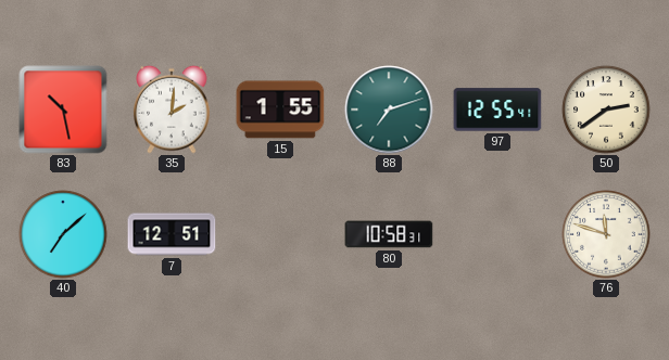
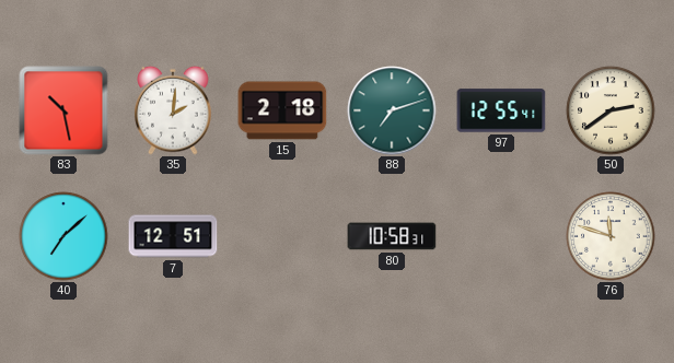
15: 1:55 -> 2:18
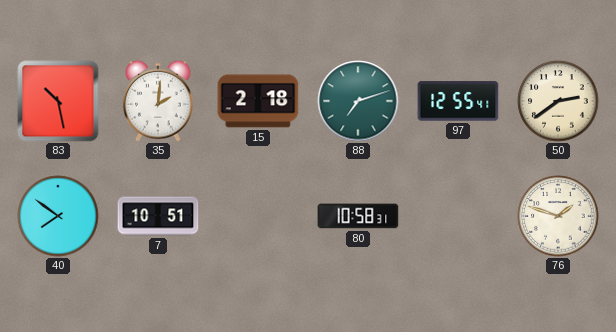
40: 7:08 -> 7:51
7: 12:51 -> 10:51
76: 11:48 -> 1:48
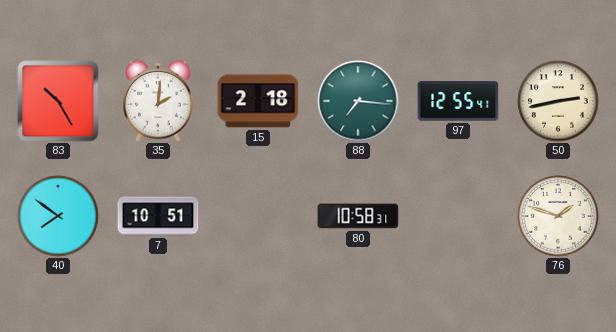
83: 10:28 -> 10:25
88: 7:12 -> 7:16
50: 2:39 -> 2:43
